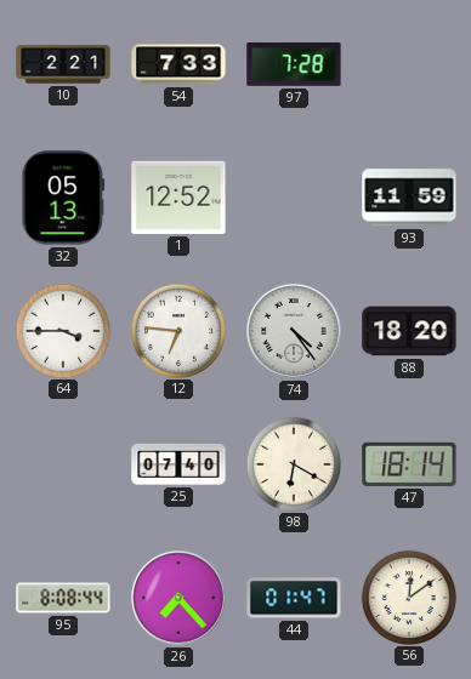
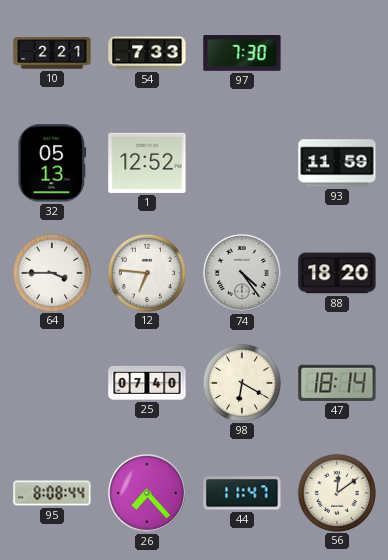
97: 7:28 -> 7:30
44: 01:47 -> 11:47
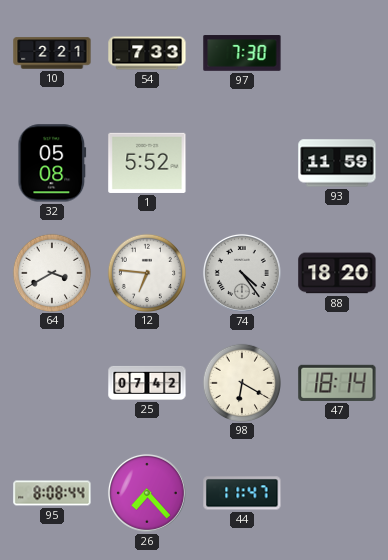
32: 05:13 -> 05:08
1: 12:52 -> 5:52
64: 3:45 -> 3:40
25: 07:40 -> 07:42
56: 12:09 -> none
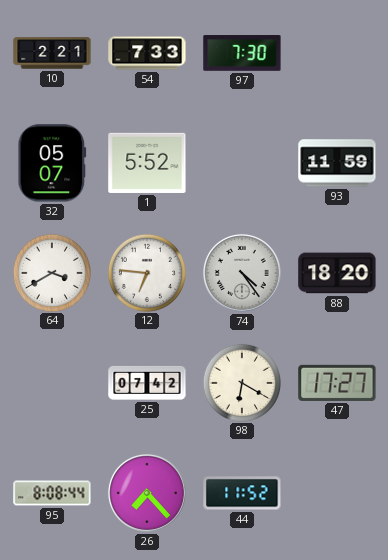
32: 05:08 -> 05:07
47: 18:14 -> 17:27
44: 11:47 -> 11:52
